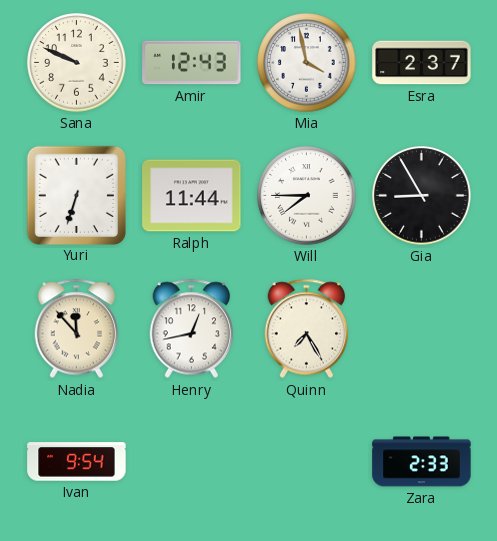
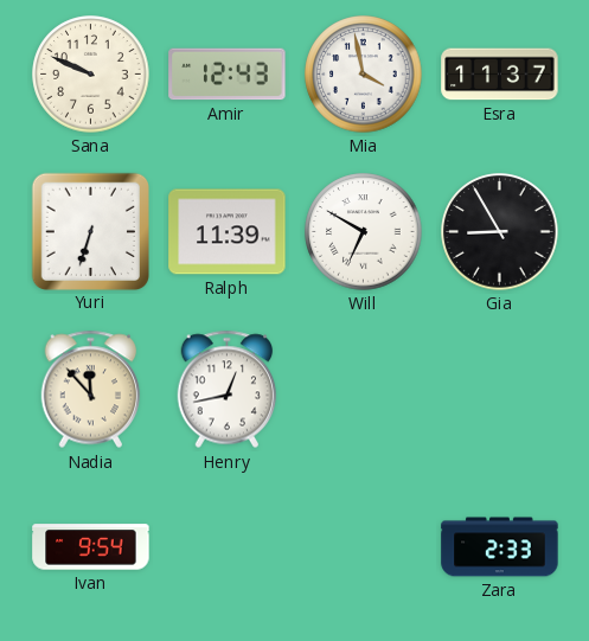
Esra: 2:37 -> 11:37
Ralph: 11:44 -> 11:39
Will: 7:45 -> 6:50
Quinn: 7:25 -> none
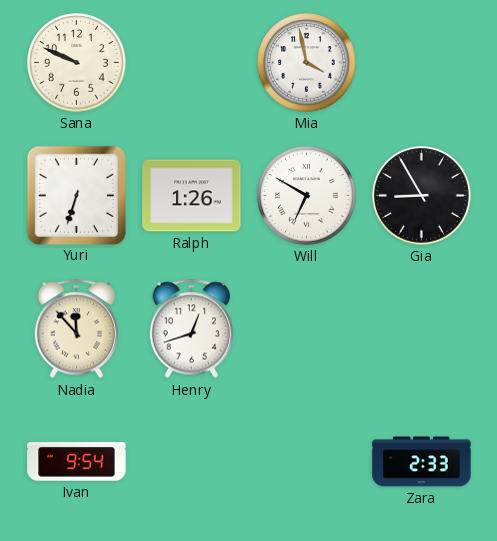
Amir: 12:43 -> none
Esra: 11:37 -> none
Ralph: 11:39 -> 1:26
Henry: 12:43 -> 12:42
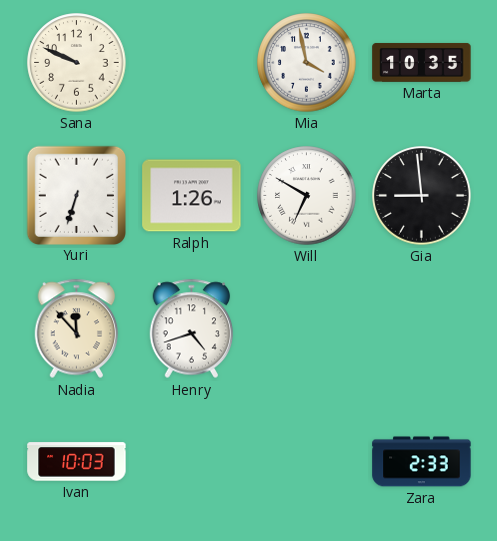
Marta: none -> 10:35
Gia: 8:55 -> 8:59
Henry: 12:42 -> 4:42
Ivan: 9:54 -> 10:03
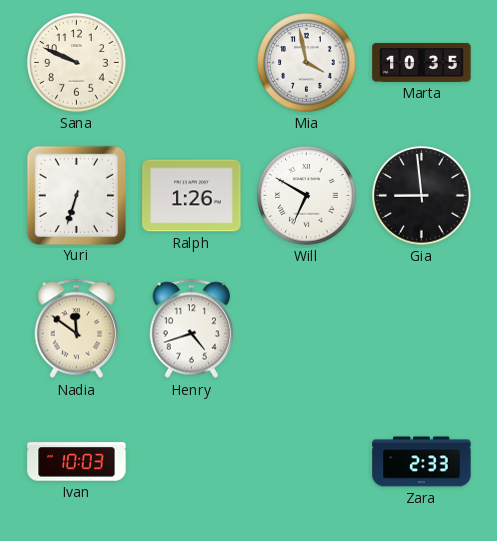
Nadia: 11:53 -> 11:51
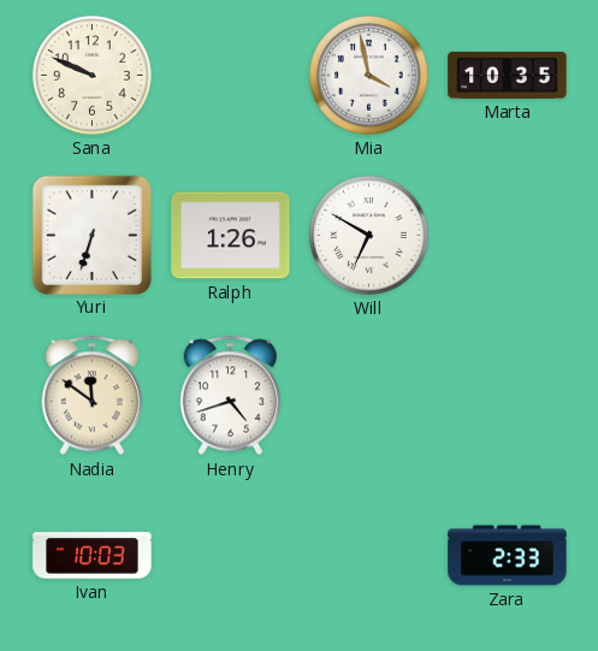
Gia: 8:59 -> none
